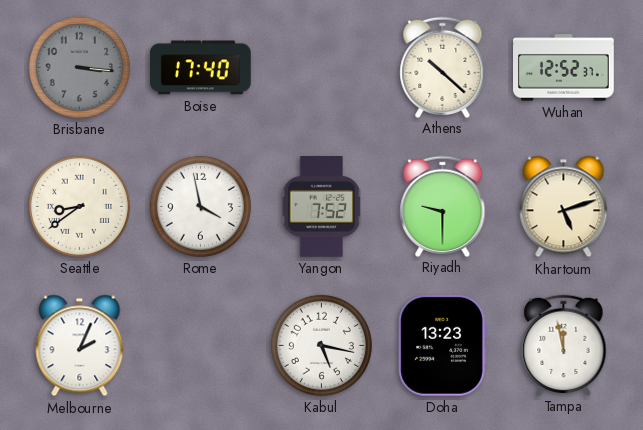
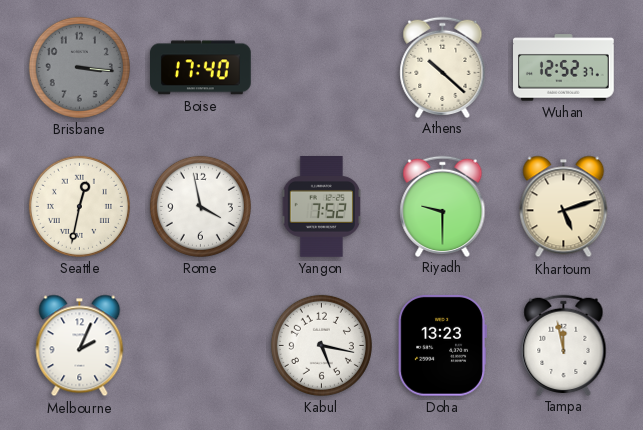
Seattle: 8:39 -> 12:32
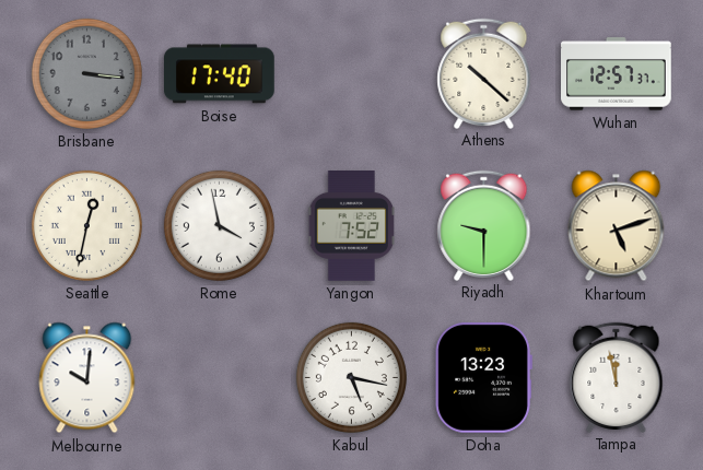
Wuhan: 12:52 -> 12:57
Melbourne: 2:04 -> 10:01
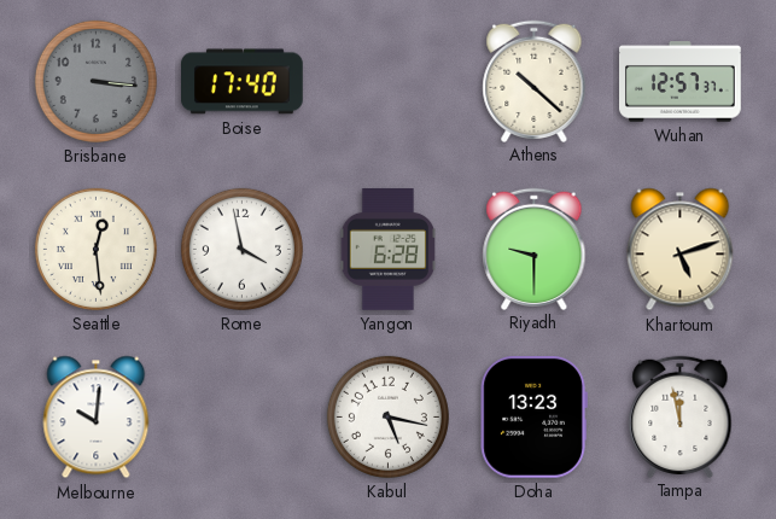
Seattle: 12:32 -> 12:29
Yangon: 7:52 -> 6:28
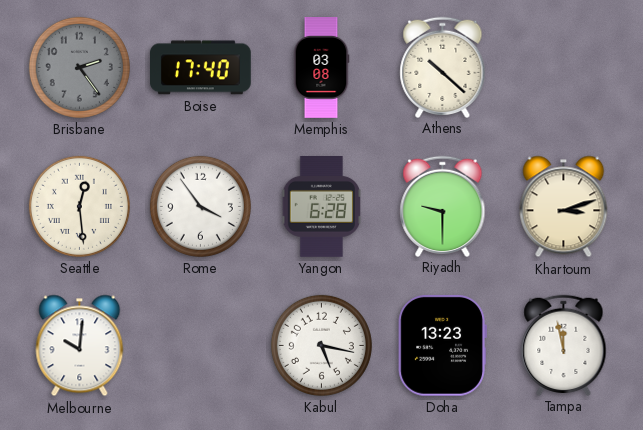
Brisbane: 3:16 -> 2:24
Memphis: none -> 03:08
Wuhan: 12:57 -> none
Rome: 3:58 -> 3:54
Khartoum: 5:12 -> 3:12
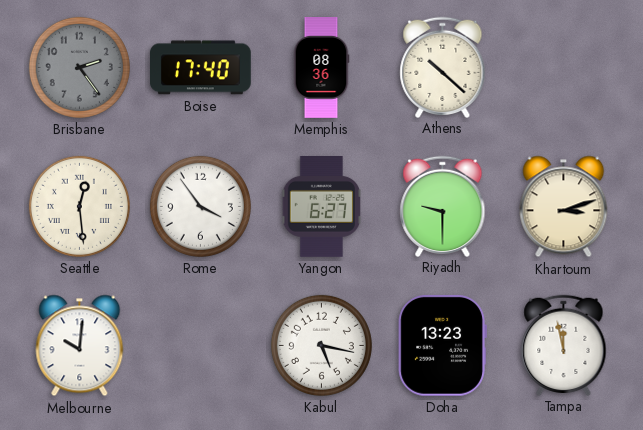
Memphis: 03:08 -> 08:36
Yangon: 6:28 -> 6:27
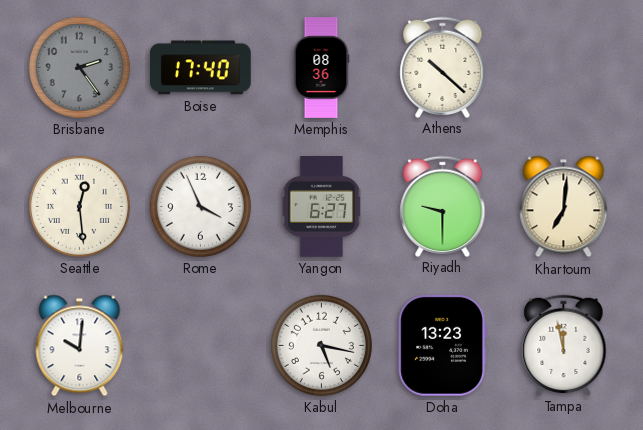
Rome: 3:54 -> 3:56
Khartoum: 3:12 -> 7:01
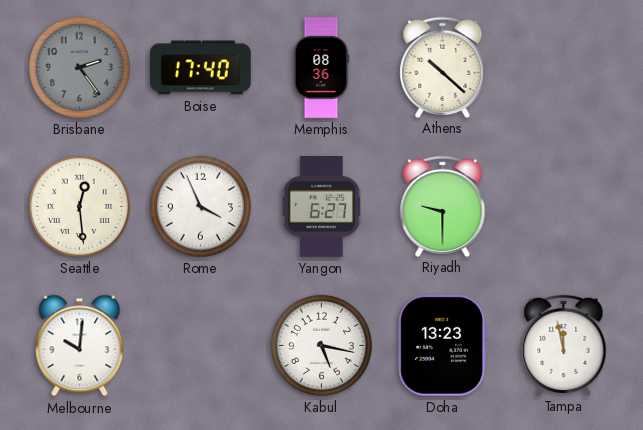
Khartoum: 7:01 -> none
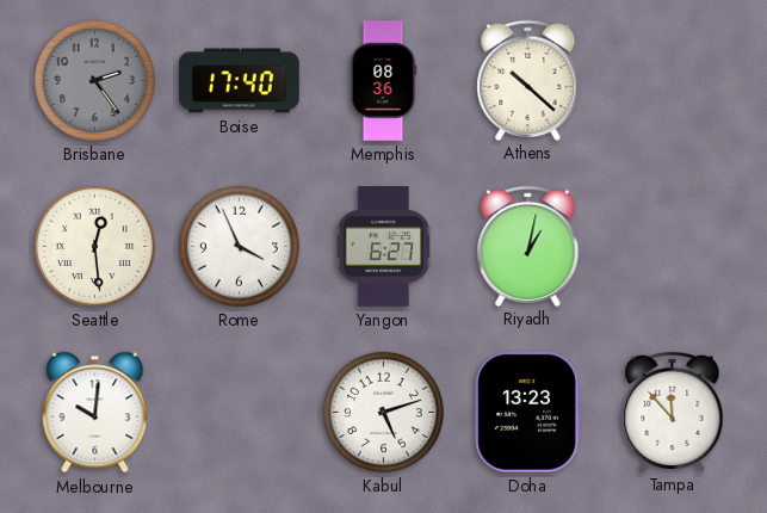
Riyadh: 9:30 -> 1:02
Kabul: 5:17 -> 5:12
Tampa: 11:58 -> 11:53
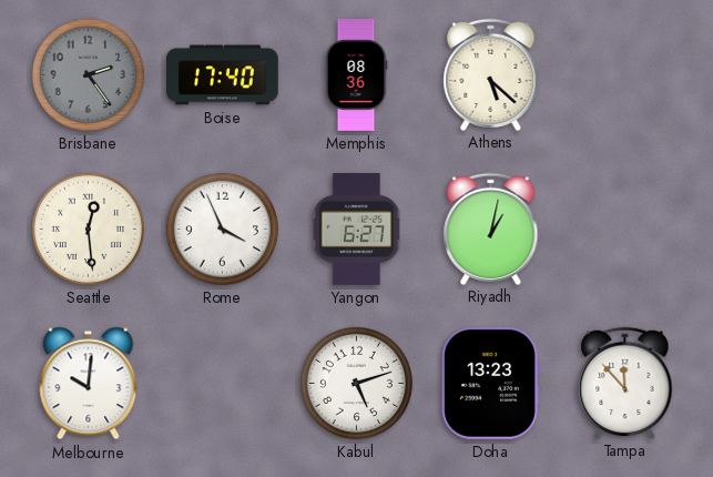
Athens: 10:22 -> 5:22
